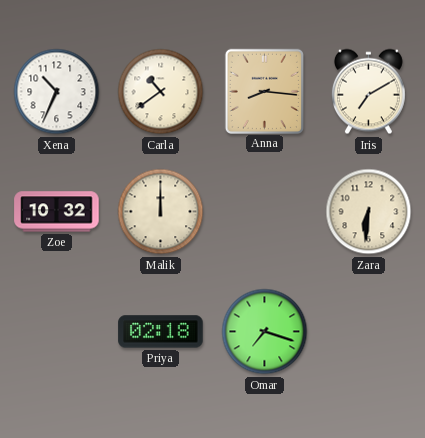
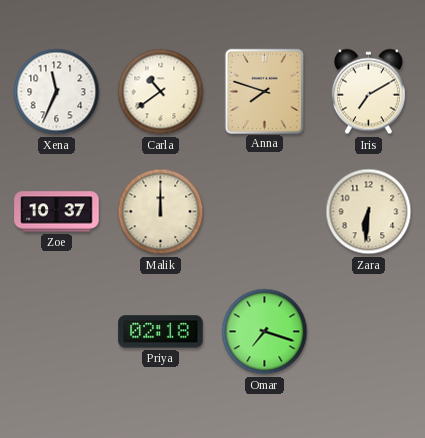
Xena: 10:34 -> 11:34
Anna: 8:16 -> 7:48
Zoe: 10:32 -> 10:37
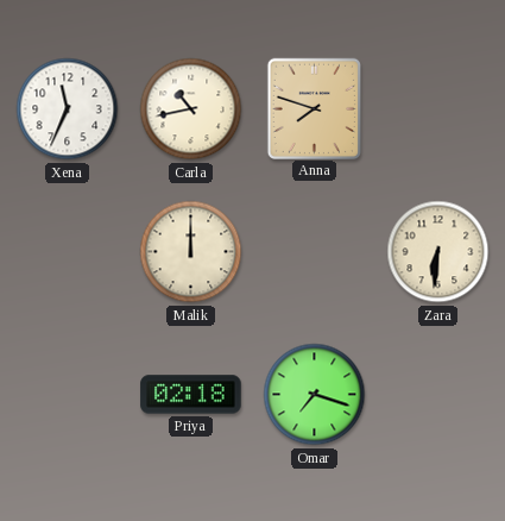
Carla: 10:39 -> 10:43
Iris: 7:10 -> none
Zoe: 10:37 -> none
